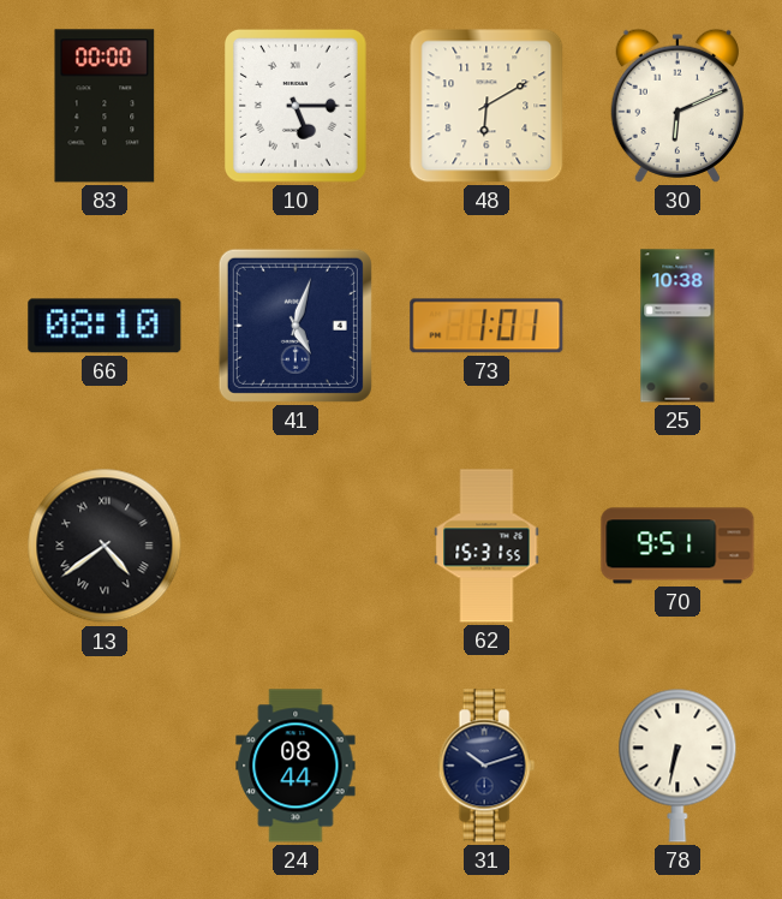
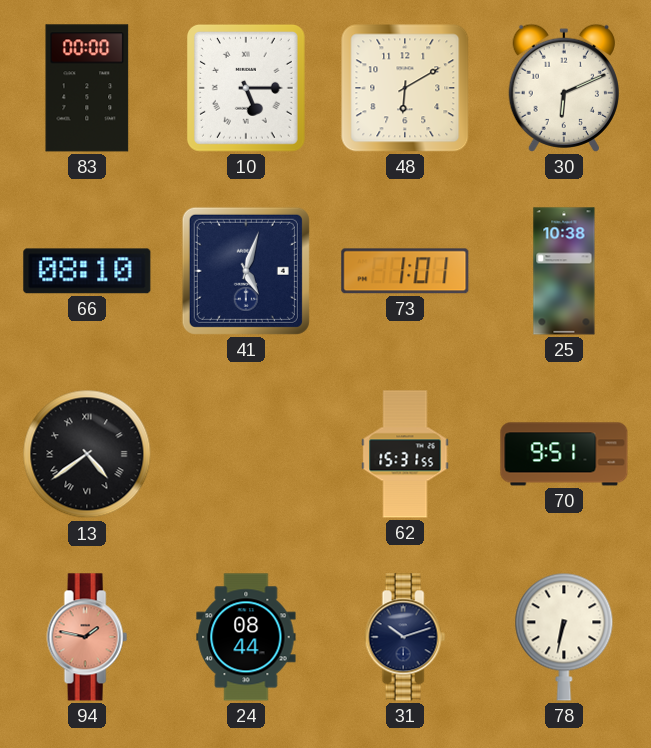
94: none -> 1:47
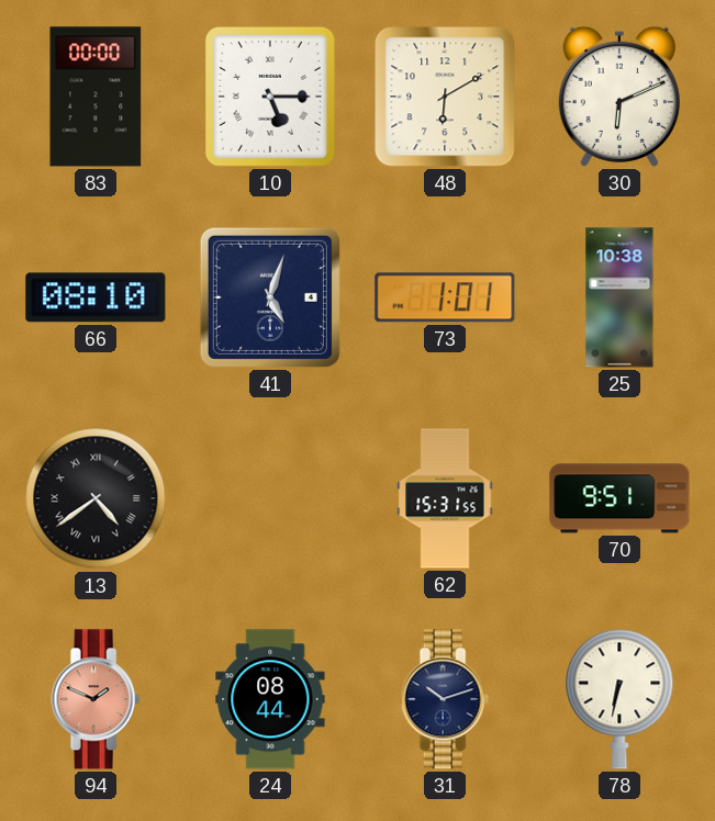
94: 1:47 -> 1:49
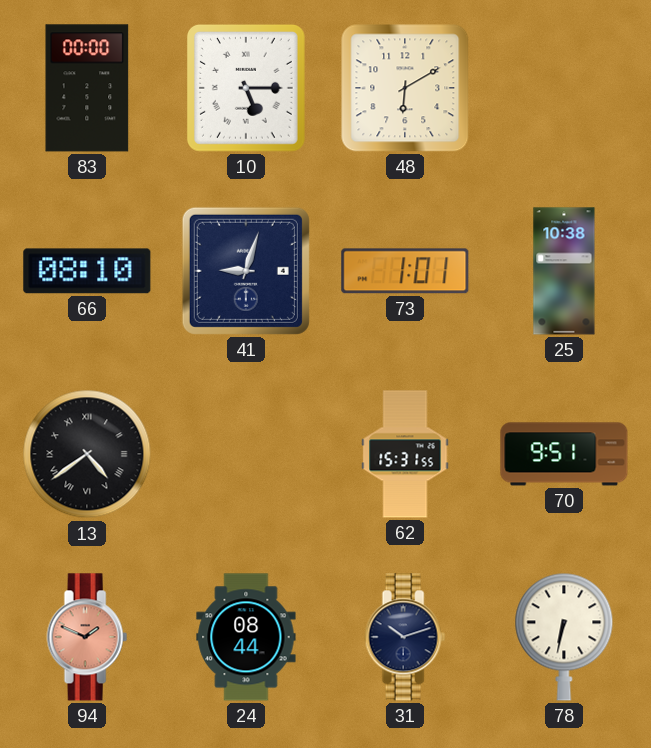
30: 6:11 -> none
41: 5:03 -> 9:03
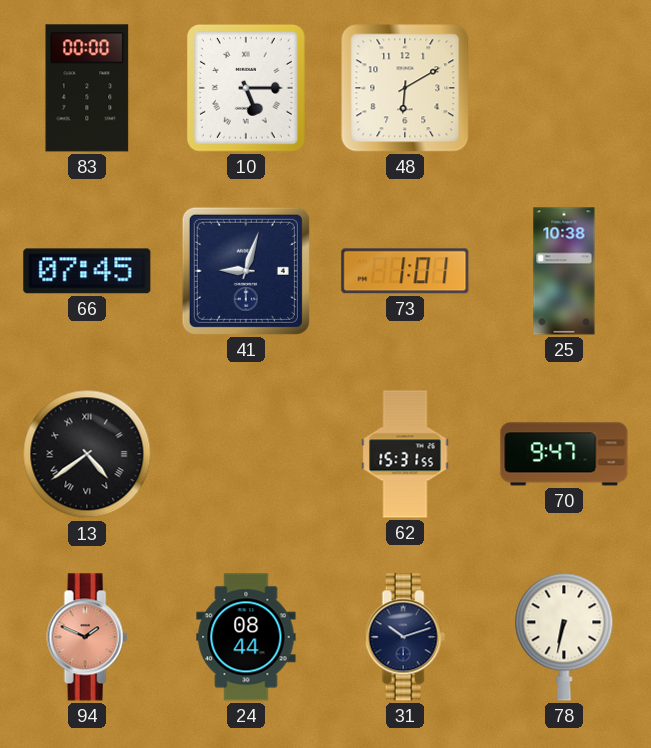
66: 08:10 -> 07:45
70: 9:51 -> 9:47
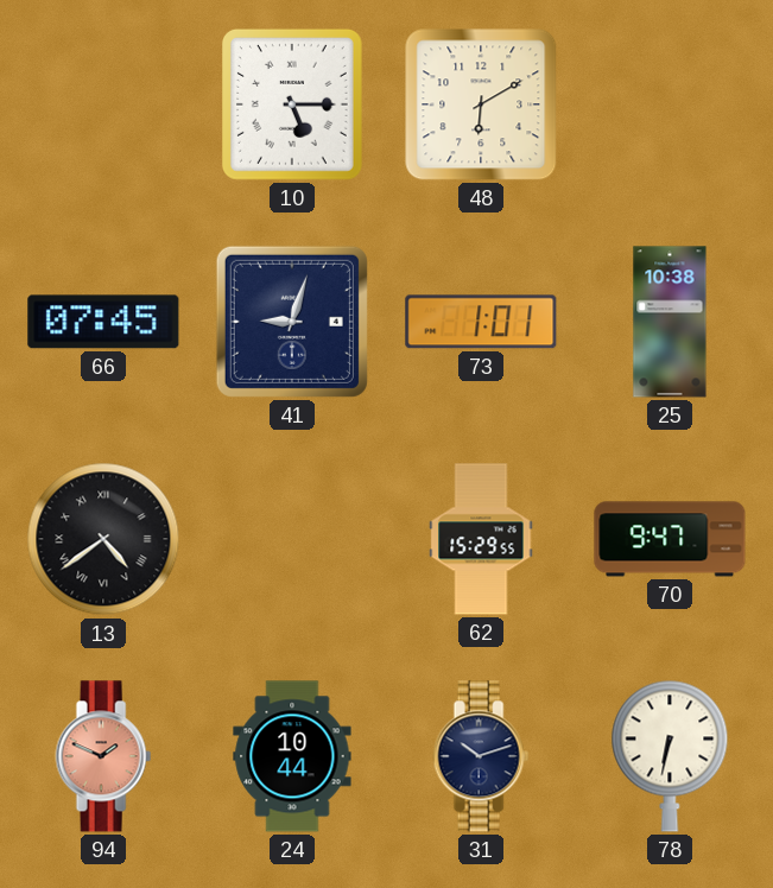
83: 00:00 -> none
62: 15:31 -> 15:29
24: 08:44 -> 10:44
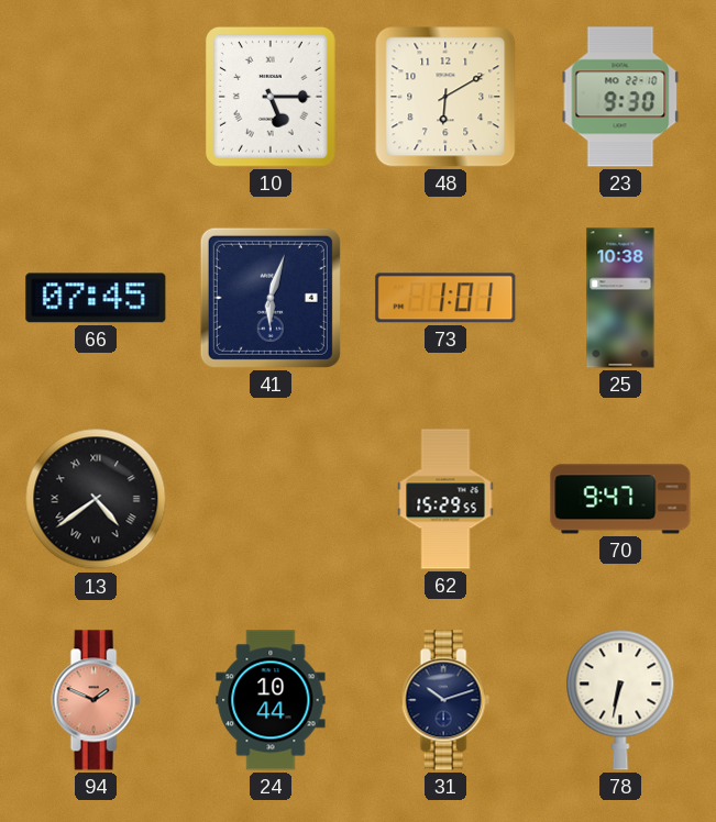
23: none -> 9:30
41: 9:03 -> 6:03
